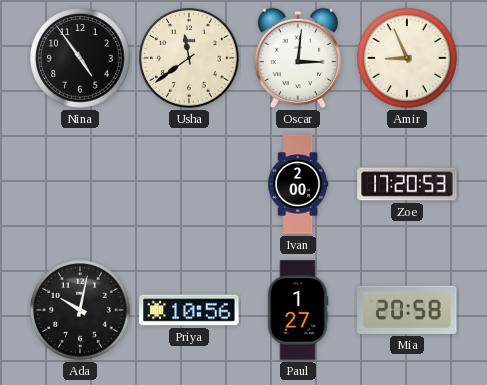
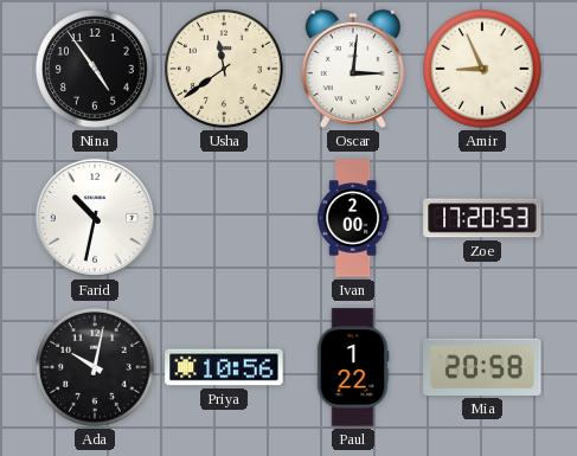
Farid: none -> 10:32
Paul: 1:27 -> 1:22
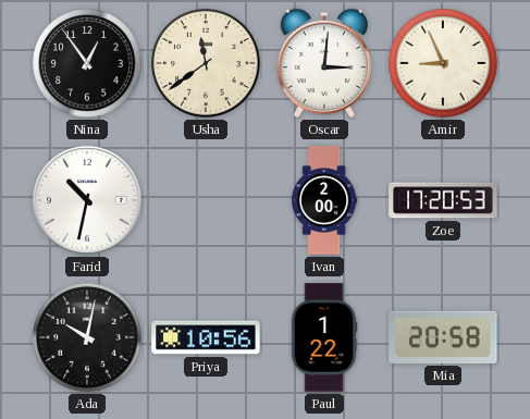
Nina: 4:54 -> 12:54
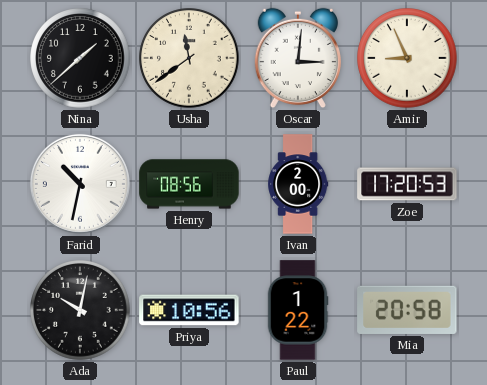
Nina: 12:54 -> 1:38
Henry: none -> 08:56
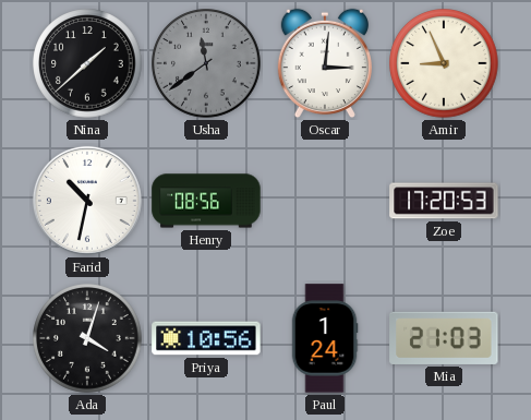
Usha dial: cream -> grey
Ivan: 2:00 -> none
Ada: 10:02 -> 4:03
Paul: 1:22 -> 1:24
Mia: 20:58 -> 21:03
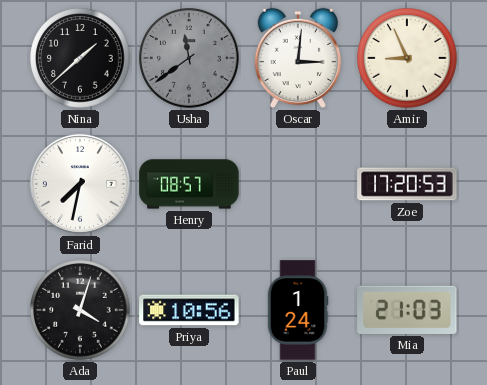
Farid: 10:32 -> 7:32
Henry: 08:56 -> 08:57
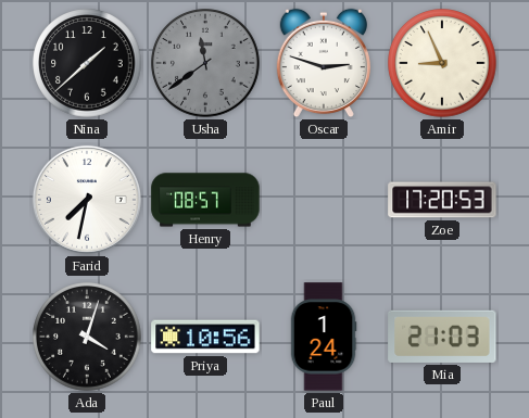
Oscar: 3:01 -> 2:48
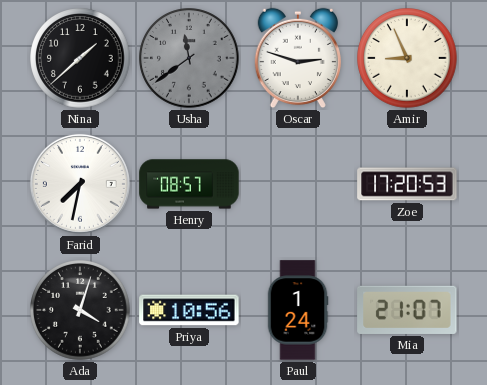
Mia: 21:03 -> 21:07
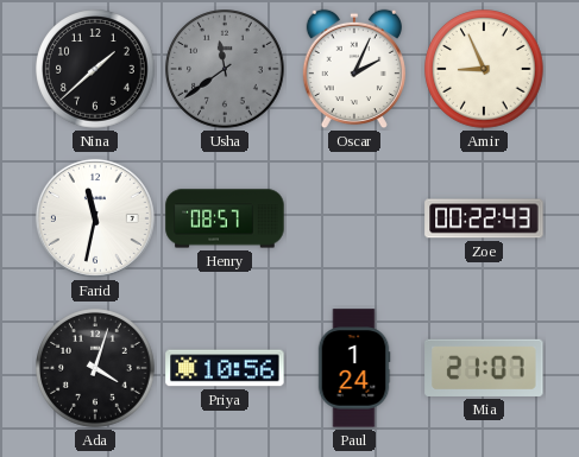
Oscar: 2:48 -> 2:04
Farid: 7:32 -> 11:32
Zoe: 17:20 -> 00:22
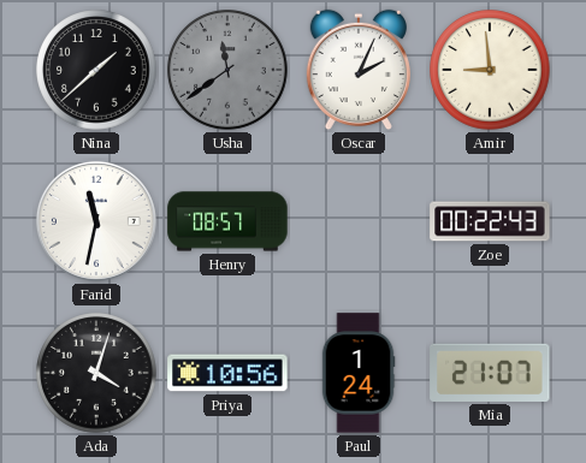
Amir: 8:56 -> 8:59
